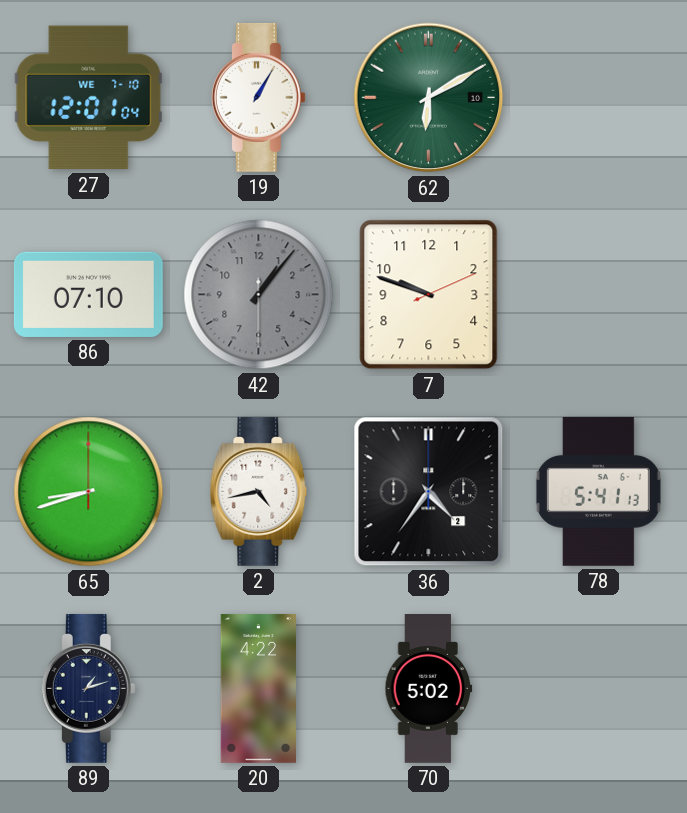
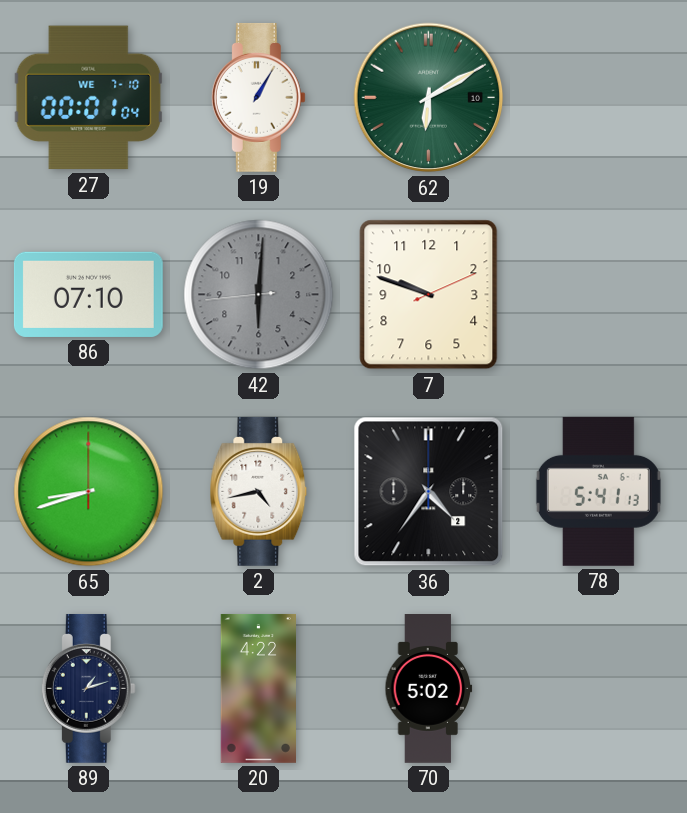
27: 12:01 -> 00:01
42: 1:06 -> 6:00
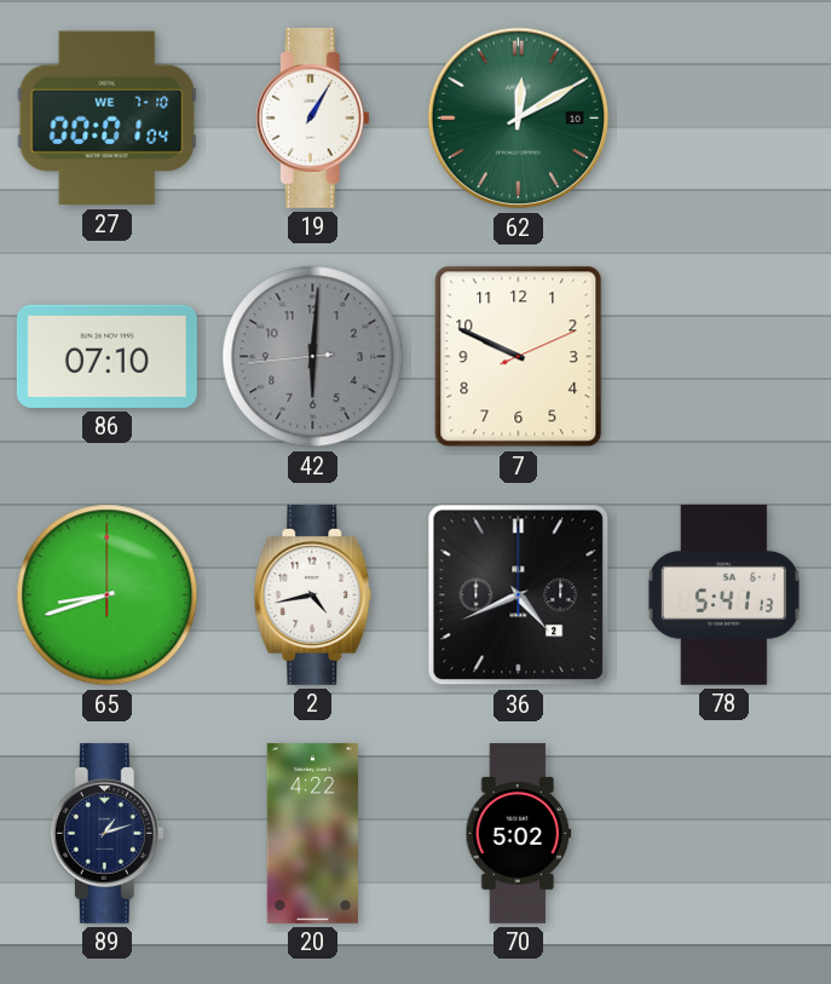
62: 6:10 -> 12:10
7: 9:48 -> 9:49
36: 4:36 -> 4:41
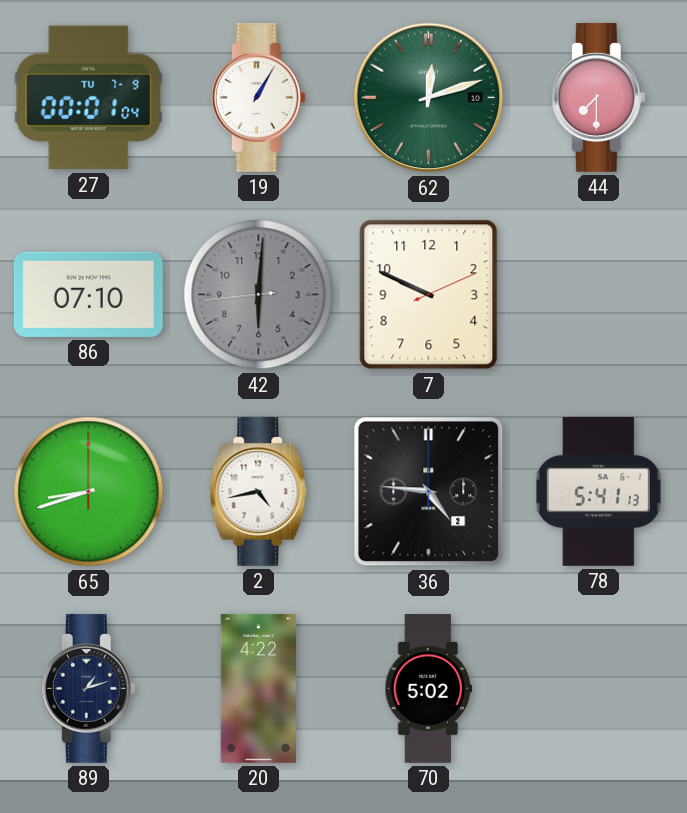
27 date: WE 7-10 -> TU 7-9
62: 12:10 -> 12:12
44: none -> 7:30
36: 4:41 -> 4:46
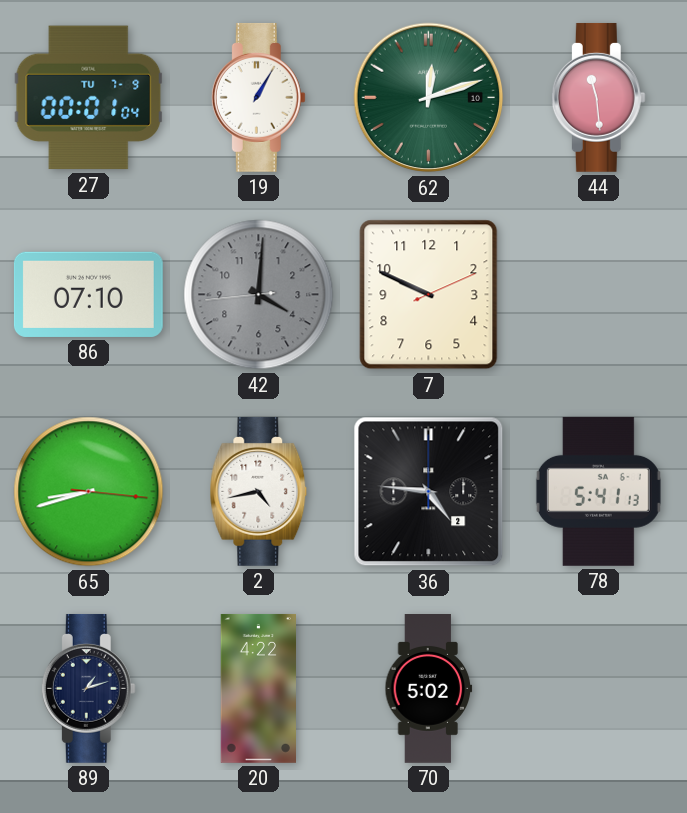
44: 7:30 -> 11:29
42: 6:00 -> 4:00
65: 8:42:00 -> 8:42:16
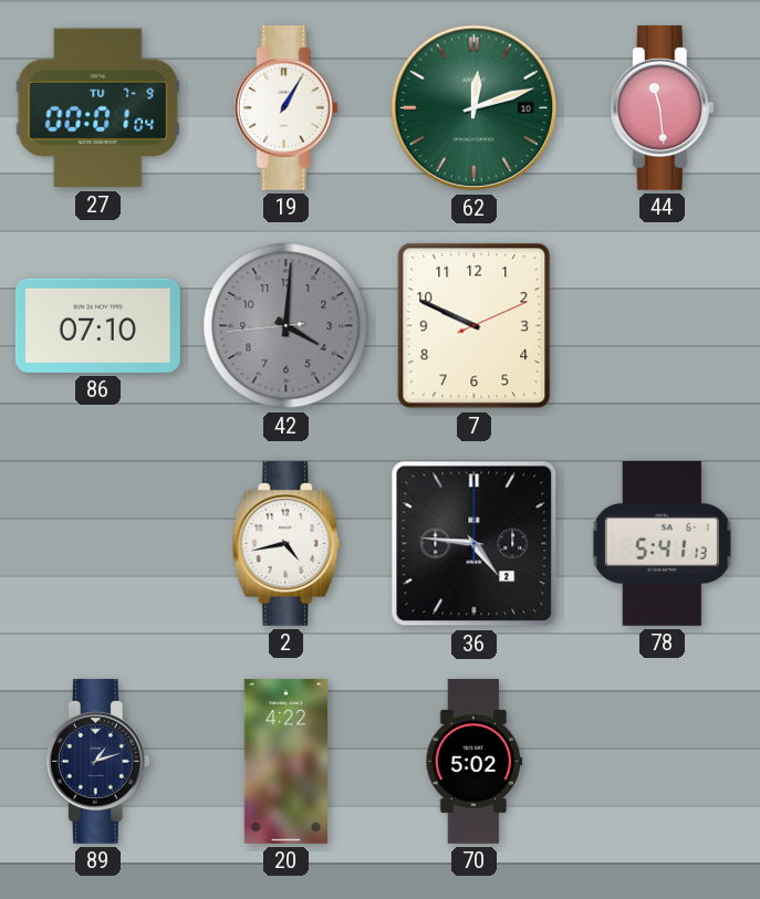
65: 8:42 -> none
